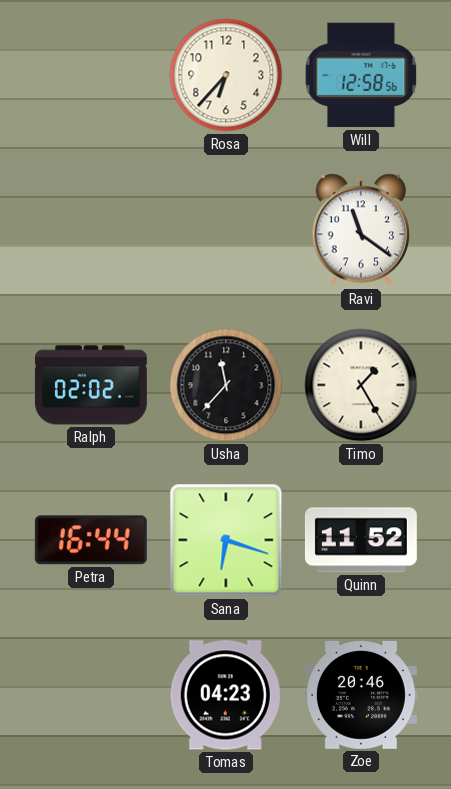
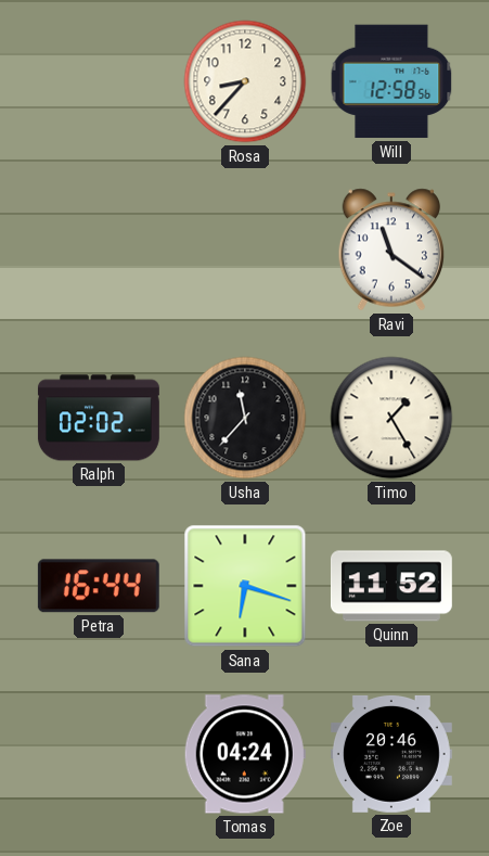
Rosa: 6:37 -> 8:37
Tomas: 04:23 -> 04:24
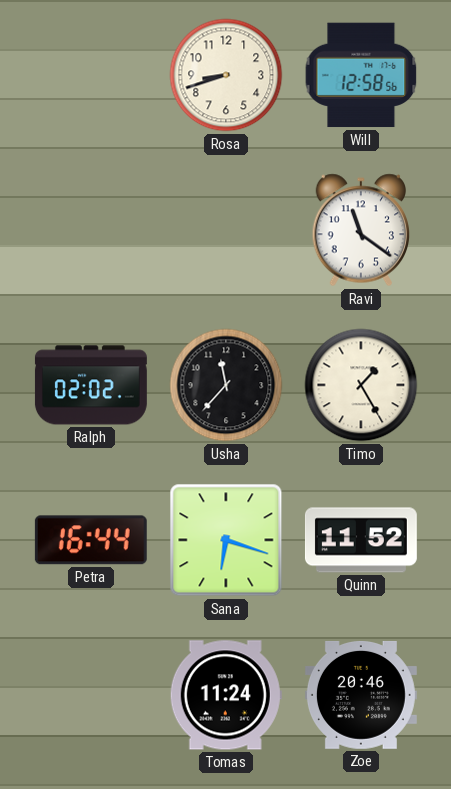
Rosa: 8:37 -> 8:42
Tomas: 04:24 -> 11:24
